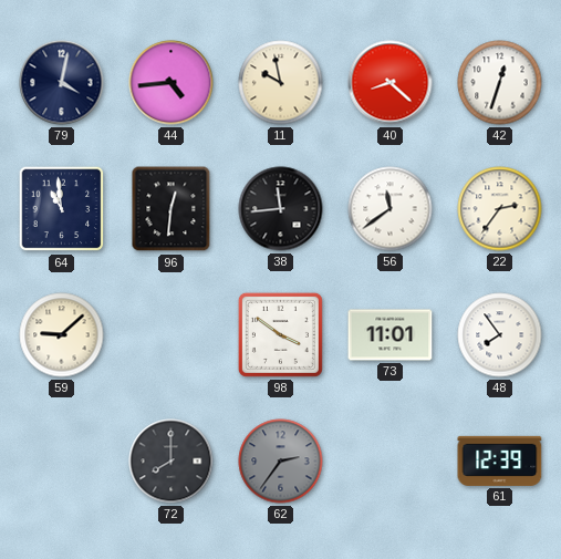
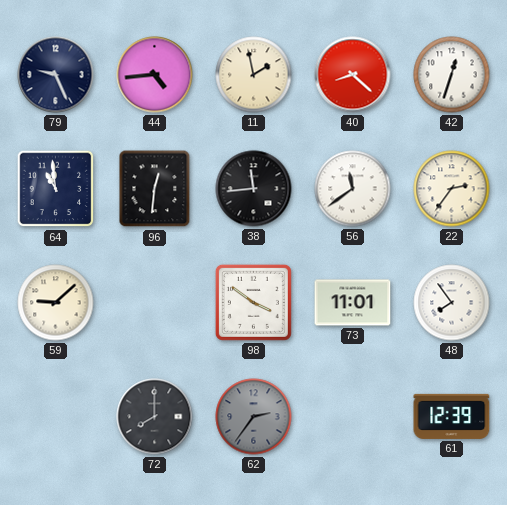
79: 4:02 -> 9:26
11: 9:58 -> 1:58
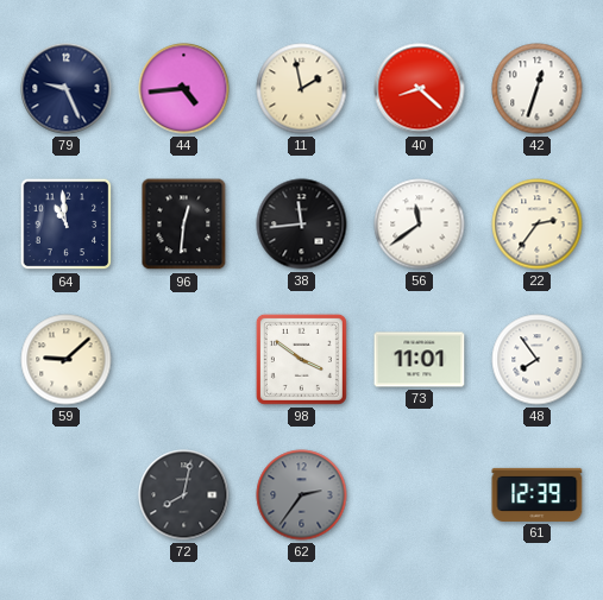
72: 8:00 -> 8:02
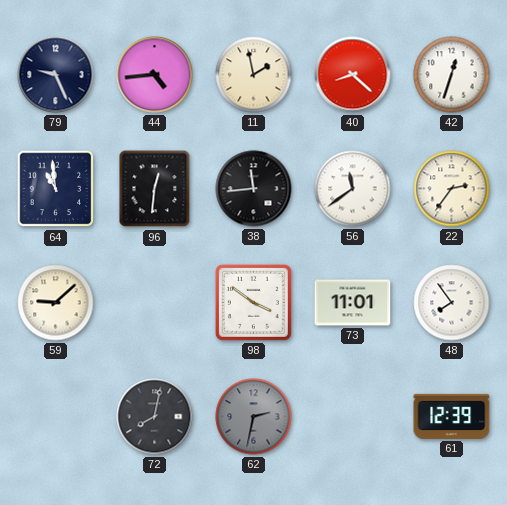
62: 2:36 -> 2:32
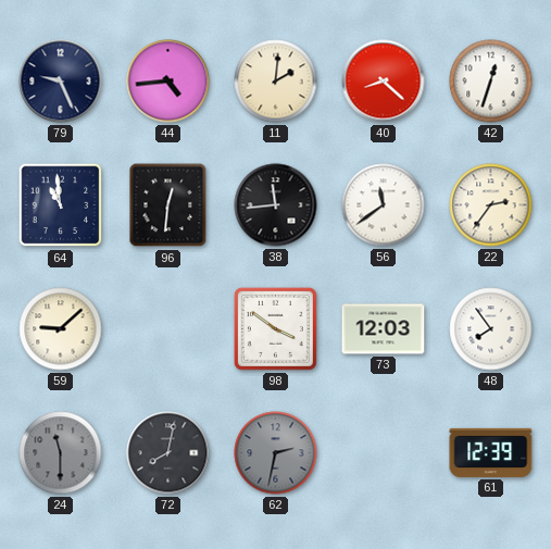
11: 1:58 -> 2:01
73: 11:01 -> 12:03
24: none -> 11:30
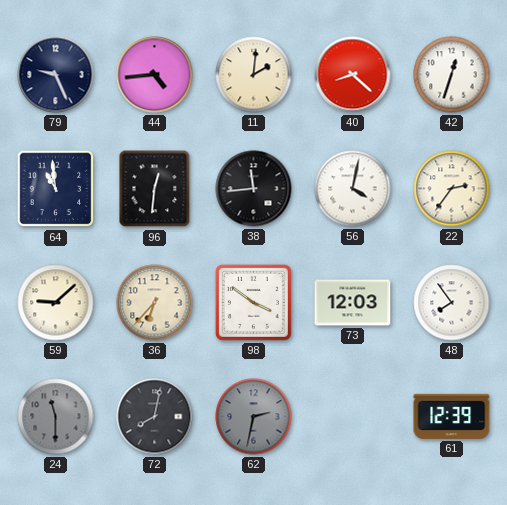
56: 11:39 -> 4:02
36: none -> 6:37
